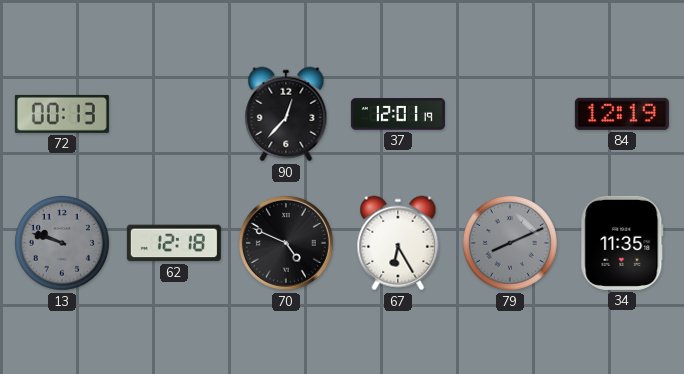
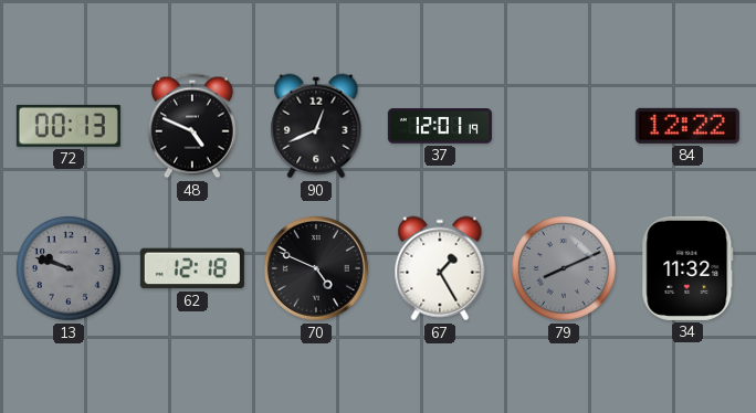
48: none -> 4:49
90: 12:37 -> 12:41
84: 12:19 -> 12:22
67: 6:25 -> 1:25
34: 11:35 -> 11:32
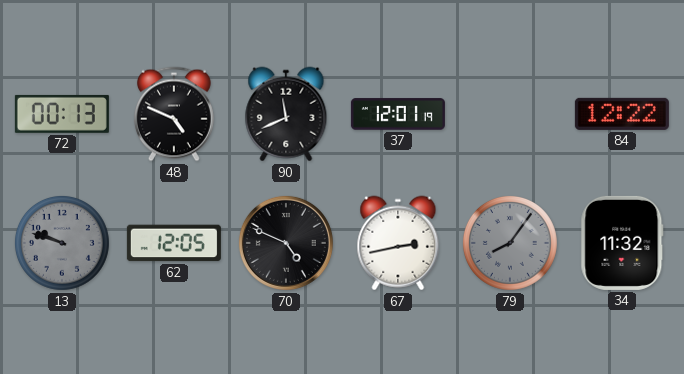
90: 12:41 -> 11:41
62: 12:18 -> 12:05
67: 1:25 -> 2:43
79: 8:11 -> 8:06
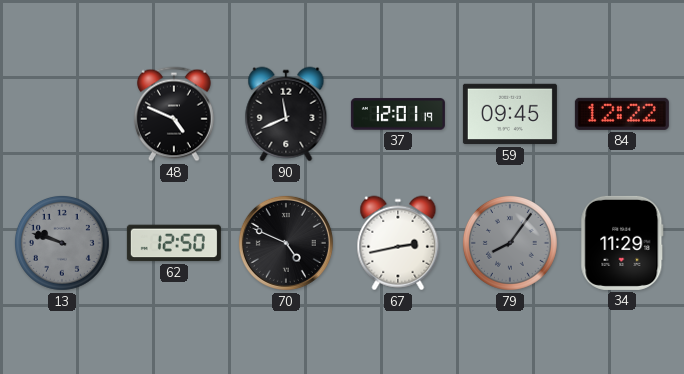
72: 00:13 -> none
59: none -> 09:45
62: 12:05 -> 12:50
34: 11:32 -> 11:29
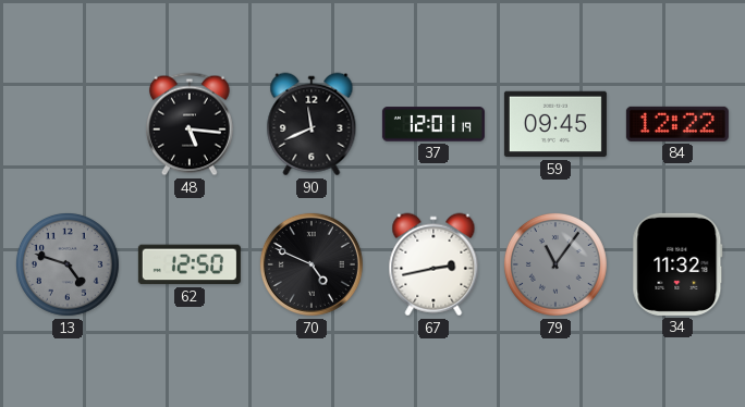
48: 4:49 -> 5:16
13: 9:48 -> 4:48
79: 8:06 -> 11:06
34: 11:29 -> 11:32
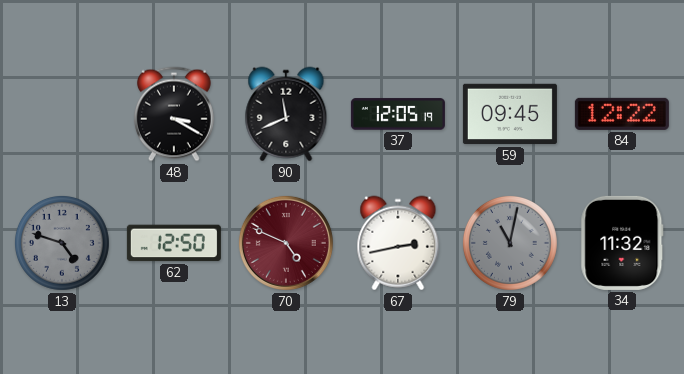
48: 5:16 -> 3:20
37: 12:01 -> 12:05
70 dial: black -> burgundy
79: 11:06 -> 11:02
